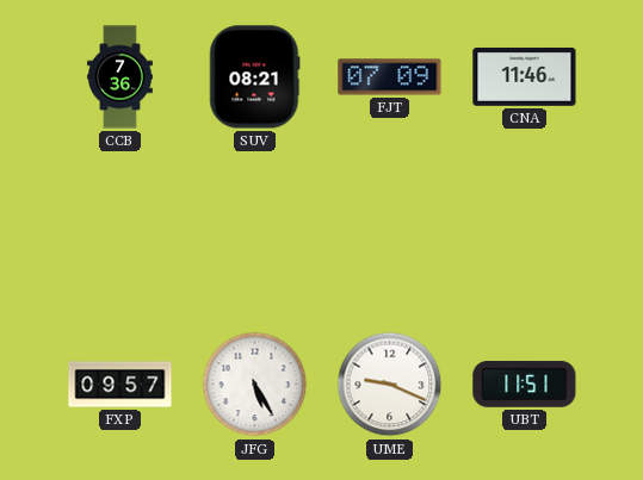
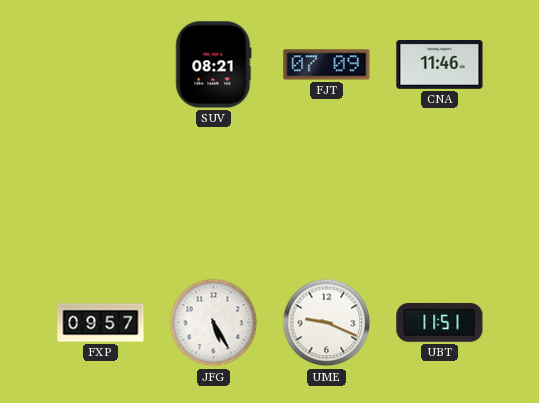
CCB: 7:36 -> none
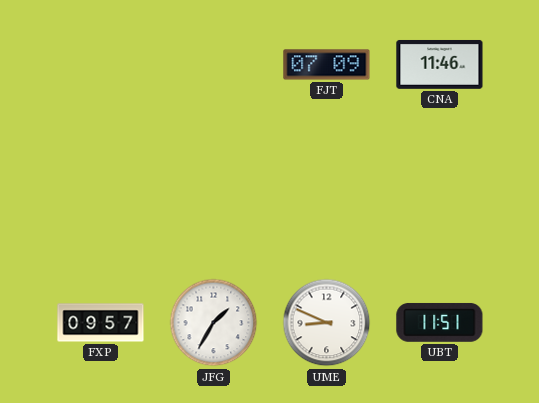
SUV: 08:21 -> none
JFG: 5:25 -> 1:35
UME: 9:19 -> 8:49
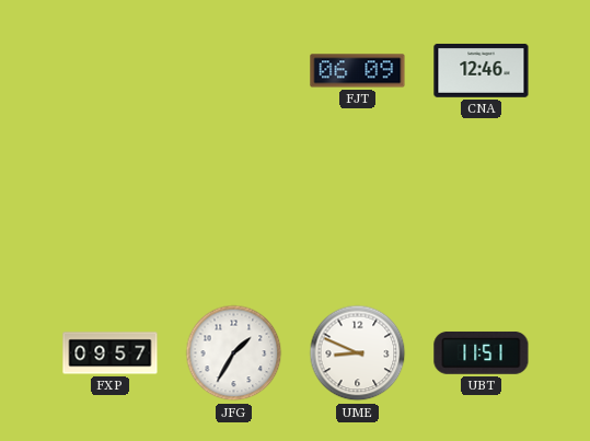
FJT: 07:09 -> 06:09
CNA: 11:46 -> 12:46
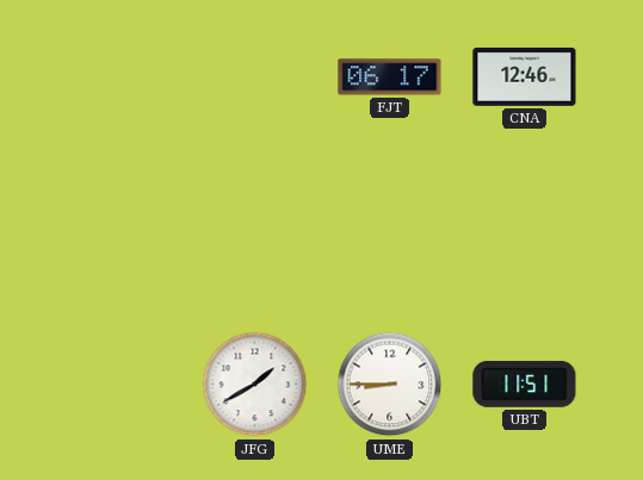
FJT: 06:09 -> 06:17
FXP: 09:57 -> none
JFG: 1:35 -> 1:40
UME: 8:49 -> 8:45
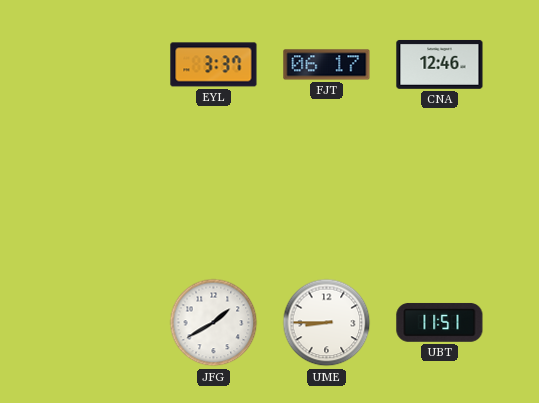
EYL: none -> 3:37
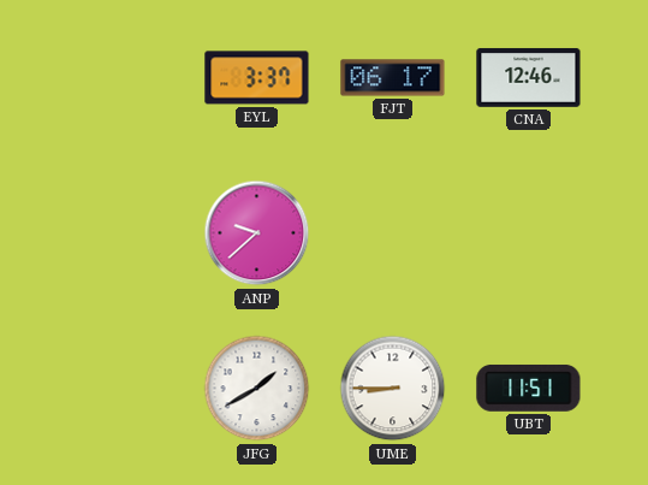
ANP: none -> 9:38
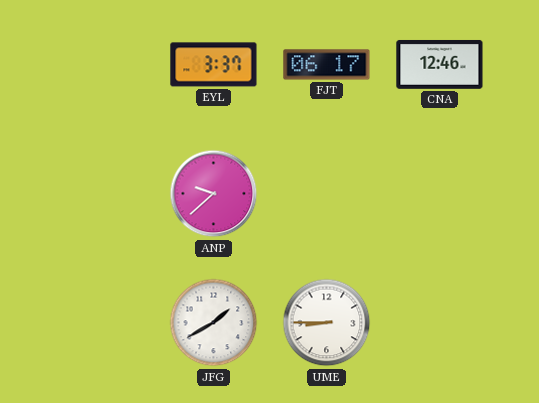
UBT: 11:51 -> none
